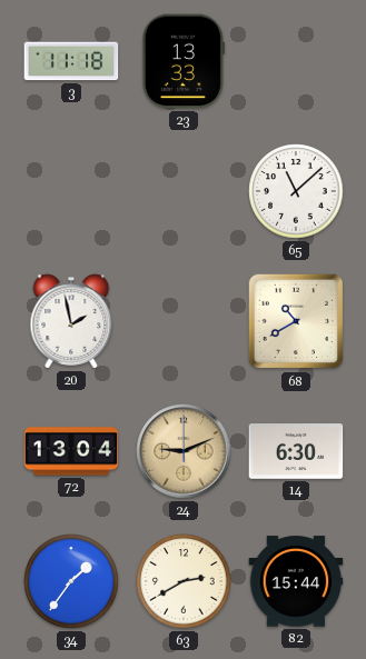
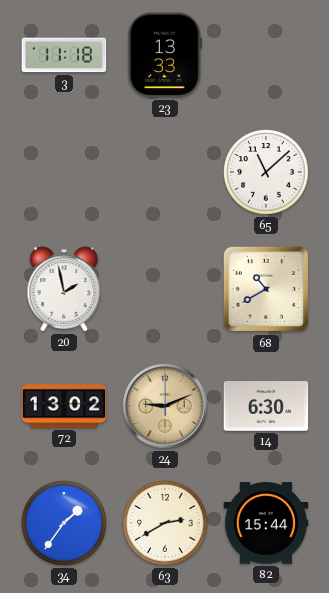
72: 13:04 -> 13:02
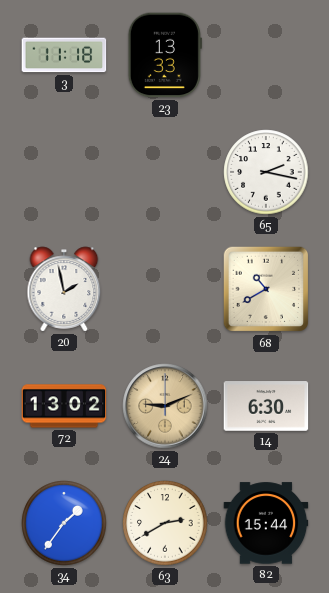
65: 11:08 -> 2:17
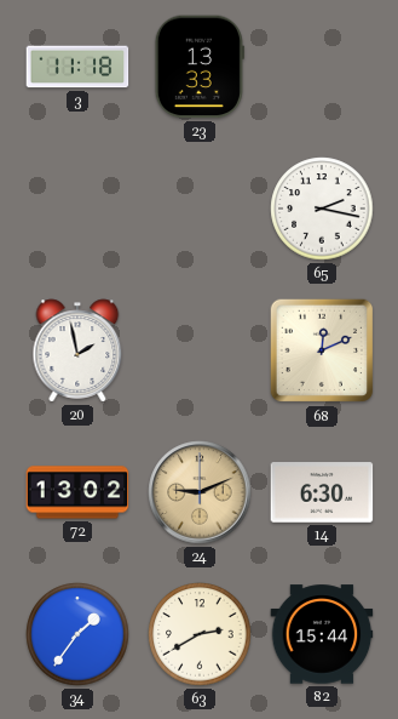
68: 10:40 -> 12:11
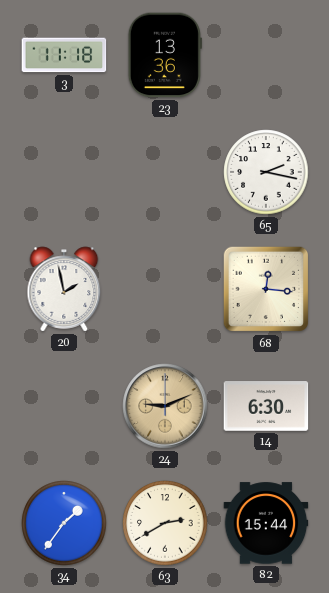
23: 13:33 -> 13:36
68: 12:11 -> 12:16
72: 13:02 -> none
